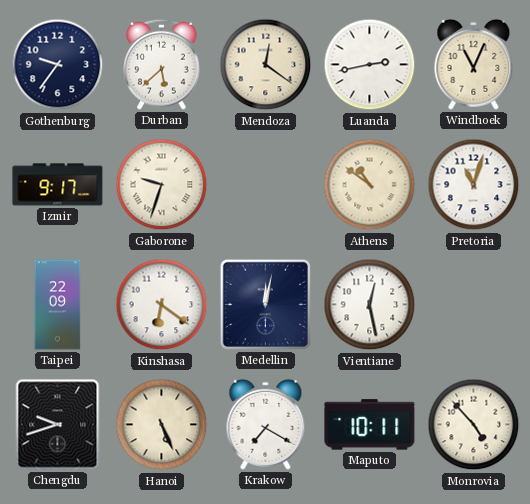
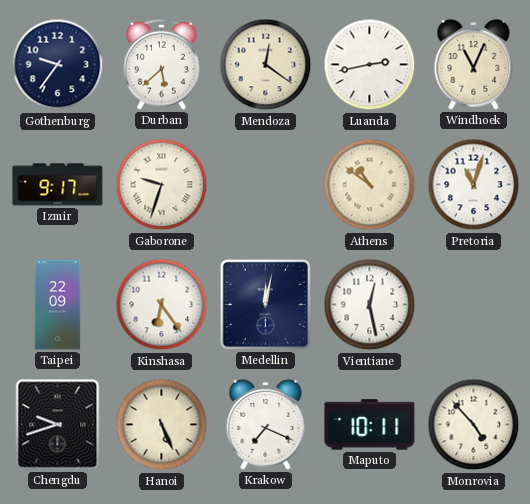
Kinshasa: 6:21 -> 6:24
Krakow: 7:20 -> 7:19
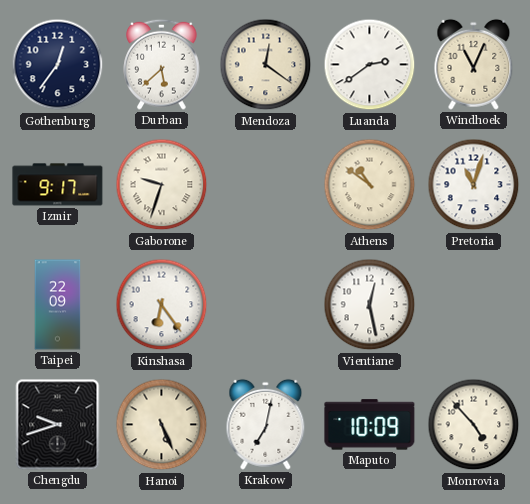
Gothenburg: 9:36 -> 12:36
Luanda: 2:43 -> 2:39
Medellin: 12:02 -> none
Krakow: 7:19 -> 7:02
Maputo: 10:11 -> 10:09
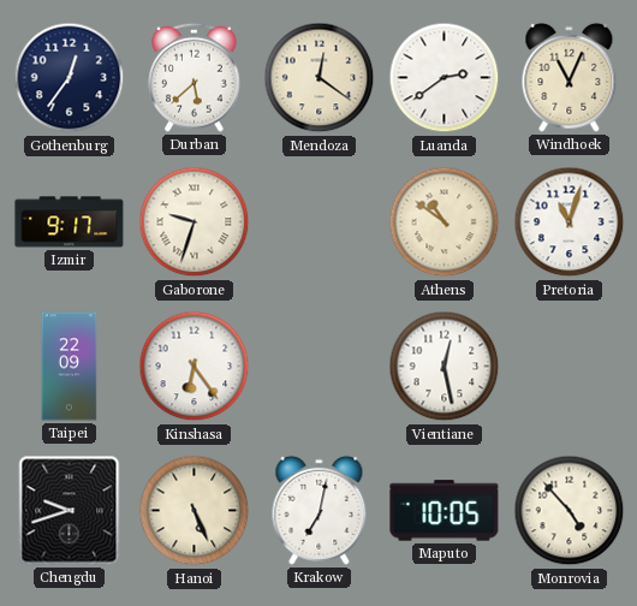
Maputo: 10:09 -> 10:05
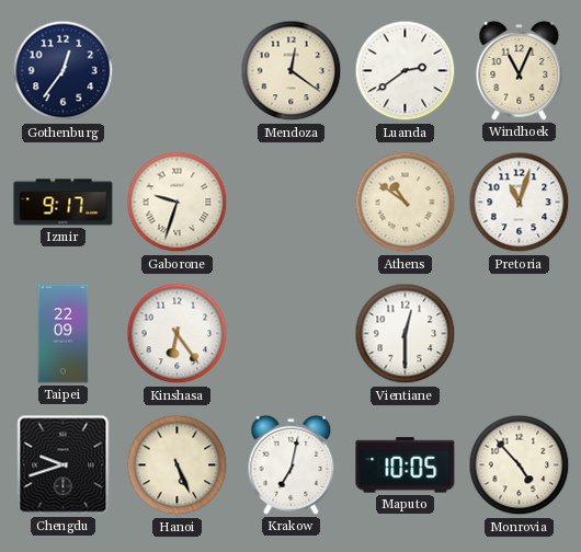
Durban: 5:38 -> none
Vientiane: 12:28 -> 12:30
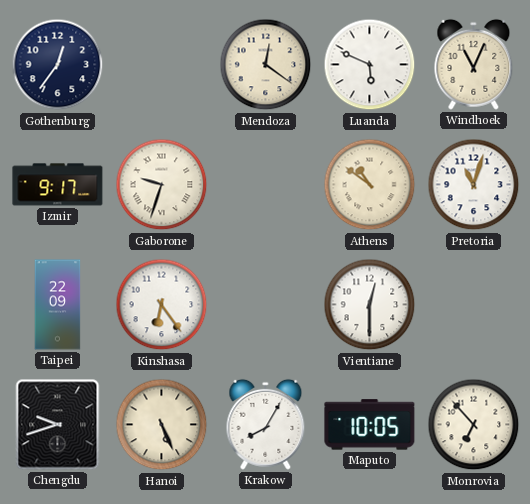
Luanda: 2:39 -> 5:49
Krakow: 7:02 -> 8:05
Monrovia: 4:53 -> 6:53
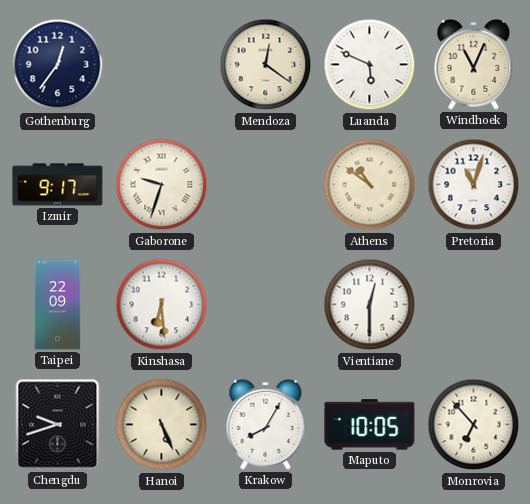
Kinshasa: 6:24 -> 6:29
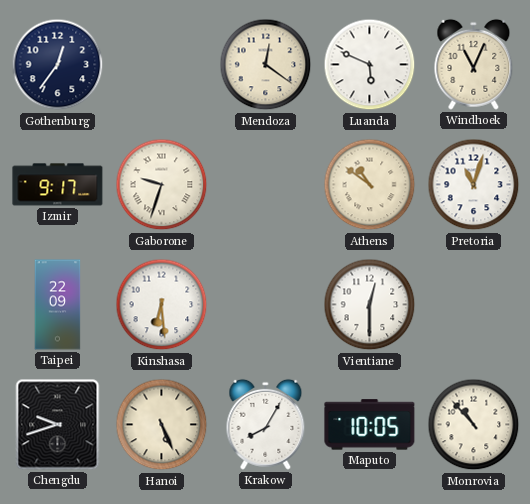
Monrovia: 6:53 -> 10:53
